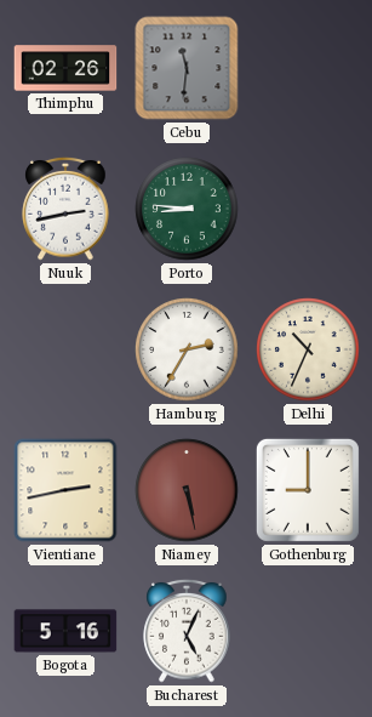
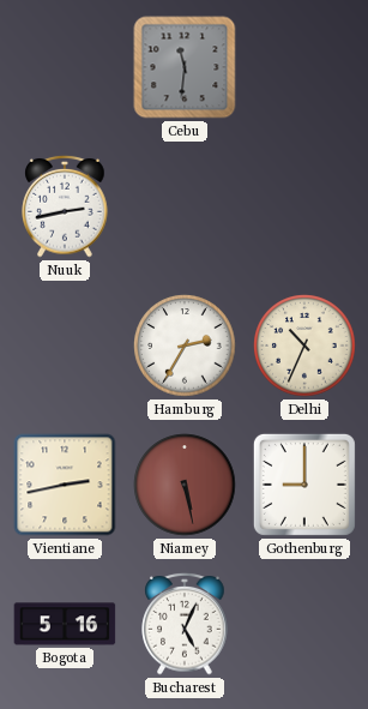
Thimphu: 02:26 -> none
Porto: 8:46 -> none
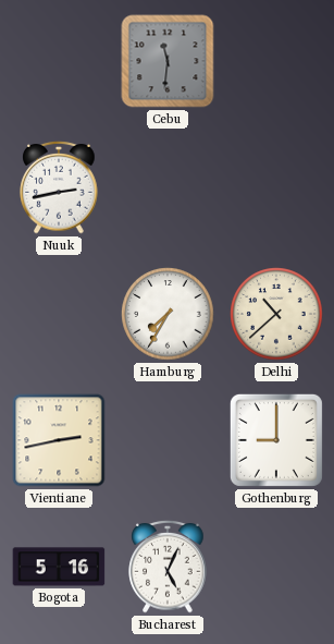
Hamburg: 2:35 -> 7:35
Delhi: 10:34 -> 10:38
Niamey: 5:28 -> none
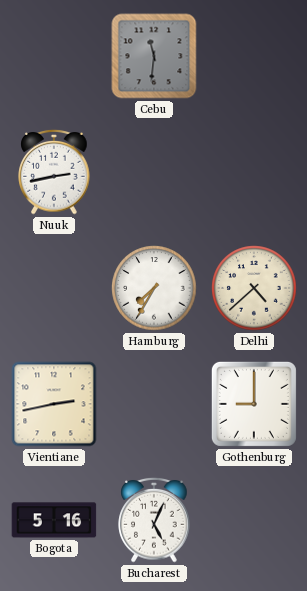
Delhi: 10:38 -> 4:38
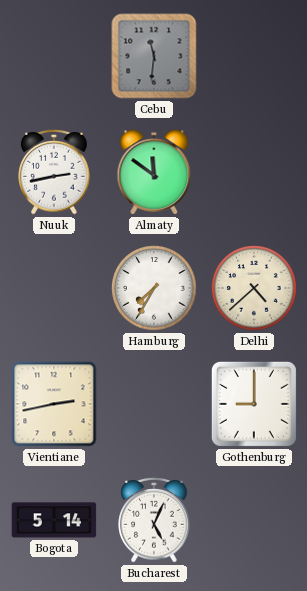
Almaty: none -> 11:51
Bogota: 5:16 -> 5:14
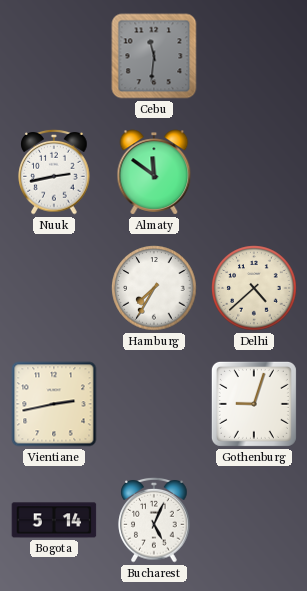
Gothenburg: 9:00 -> 9:03
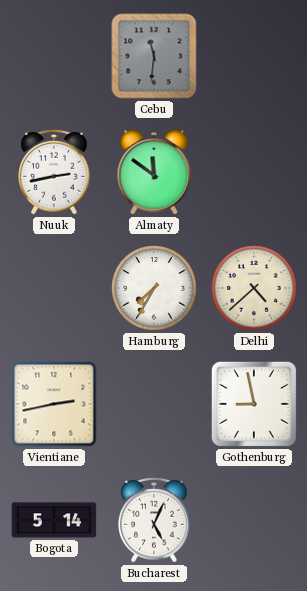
Gothenburg: 9:03 -> 8:58
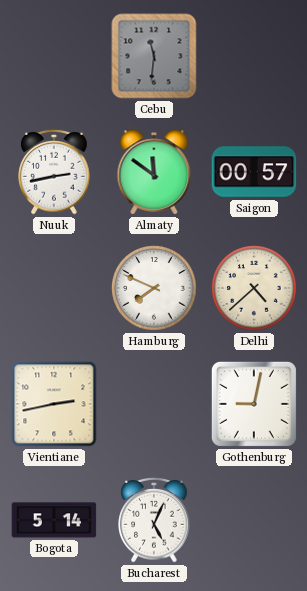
Saigon: none -> 00:57
Hamburg: 7:35 -> 7:49
Gothenburg: 8:58 -> 9:02
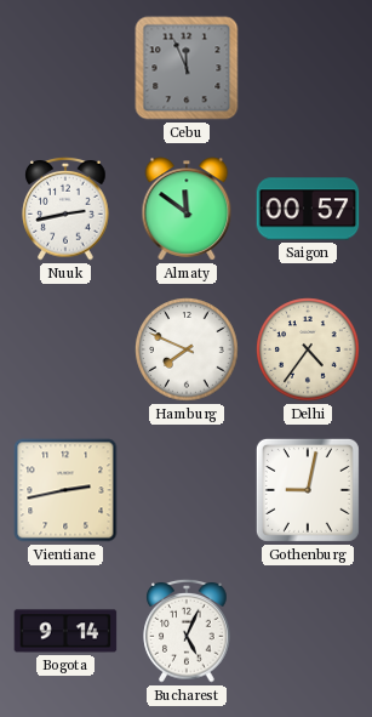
Cebu: 11:31 -> 11:56
Delhi: 4:38 -> 4:36
Bogota: 5:14 -> 9:14
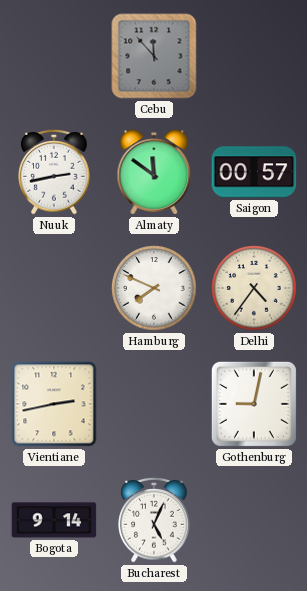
Cebu: 11:56 -> 11:53
